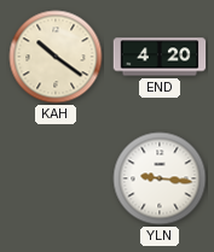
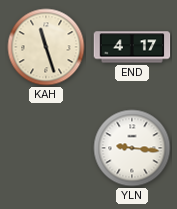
KAH: 10:21 -> 11:27
END: 4:20 -> 4:17
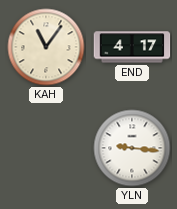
KAH: 11:27 -> 11:06
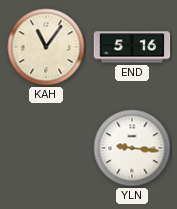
END: 4:17 -> 5:16
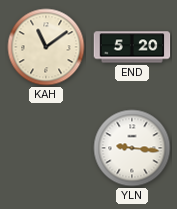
KAH: 11:06 -> 11:09
END: 5:16 -> 5:20
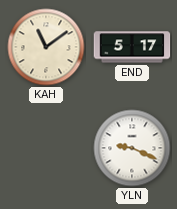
END: 5:20 -> 5:17
YLN: 9:16 -> 9:19
